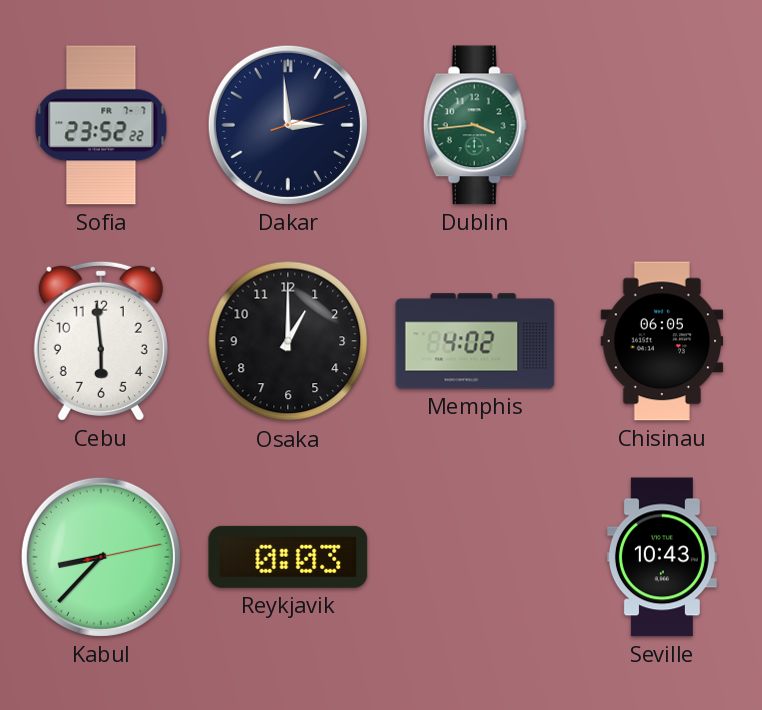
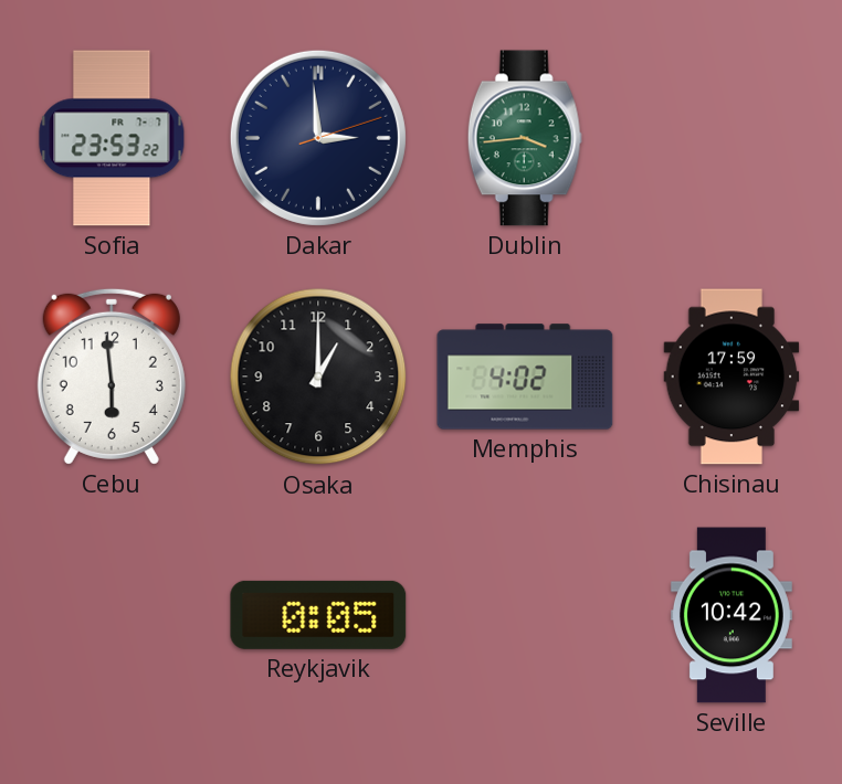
Sofia: 23:52 -> 23:53
Chisinau: 06:05 -> 17:59
Kabul: 8:37 -> none
Reykjavik: 0:03 -> 0:05
Seville: 10:43 -> 10:42
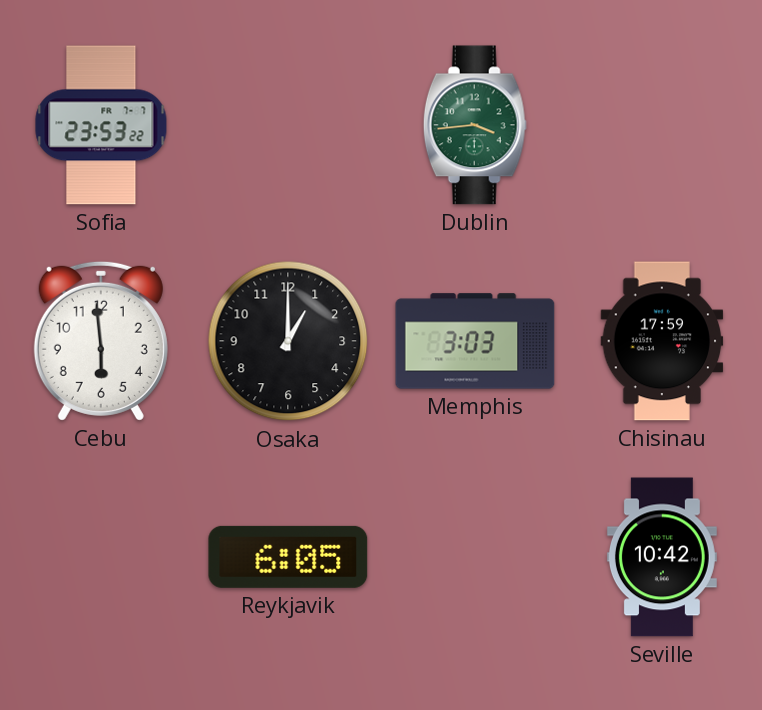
Dakar: 2:59 -> none
Memphis: 4:02 -> 3:03
Reykjavik: 0:05 -> 6:05
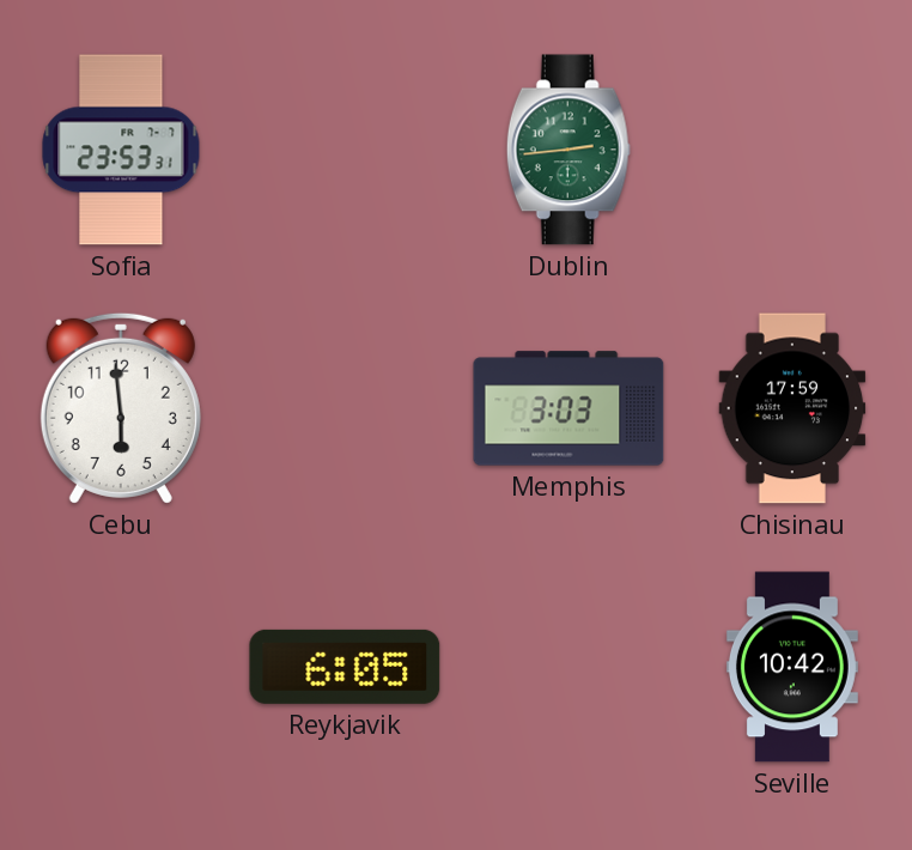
Sofia: 23:53:22 -> 23:53:31
Dublin: 3:44 -> 2:44
Osaka: 1:00 -> none
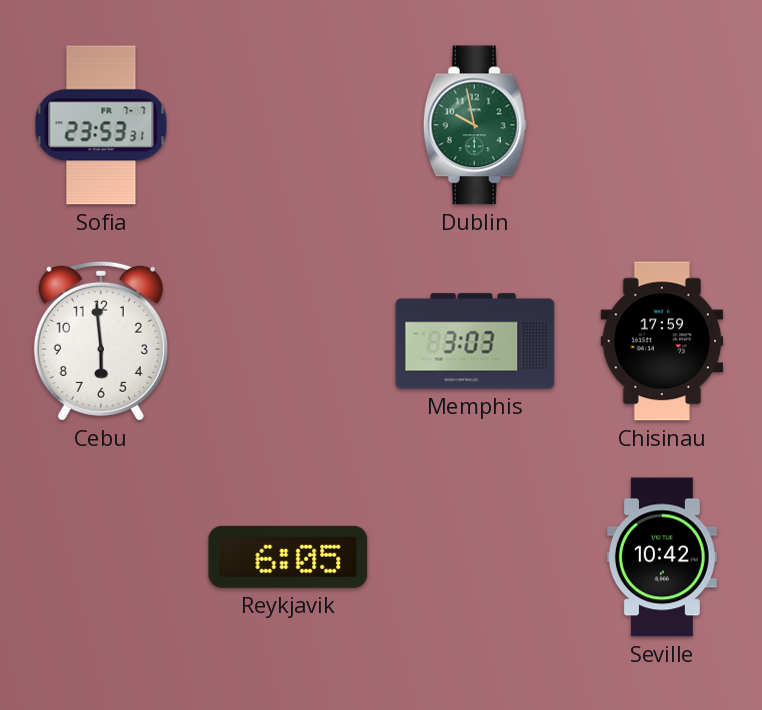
Dublin: 2:44 -> 9:58
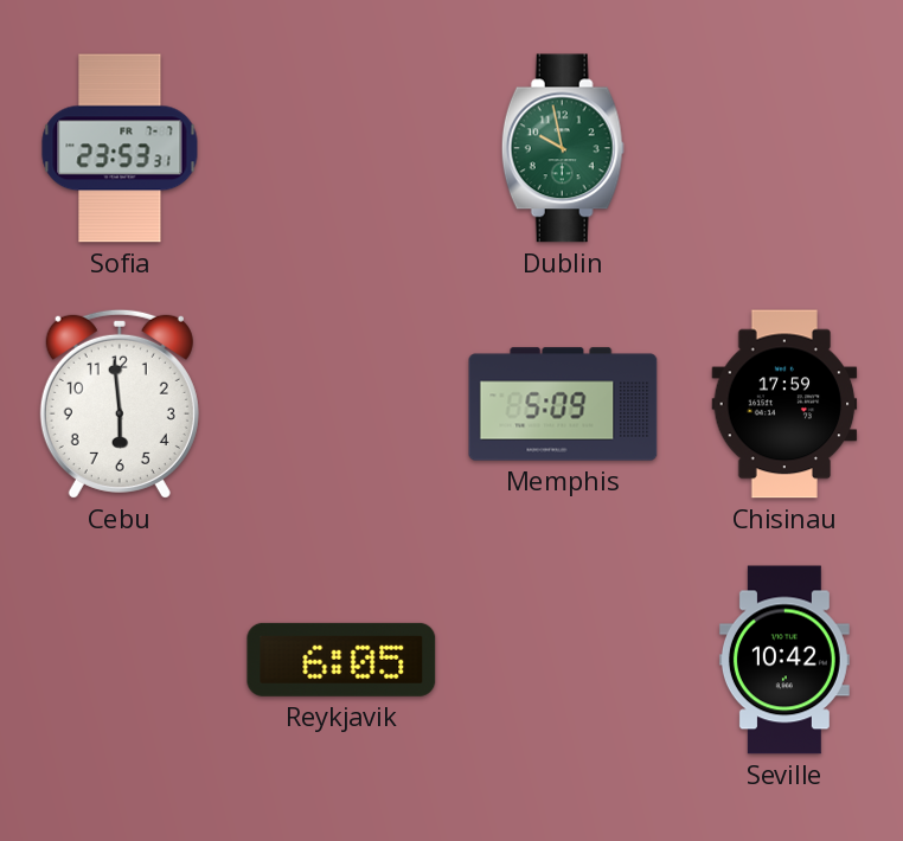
Memphis: 3:03 -> 5:09
